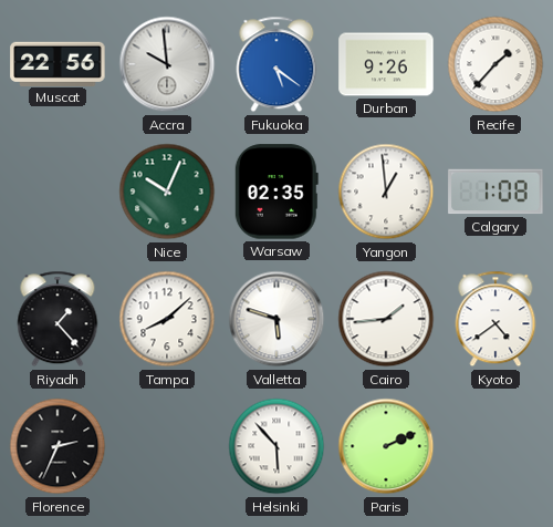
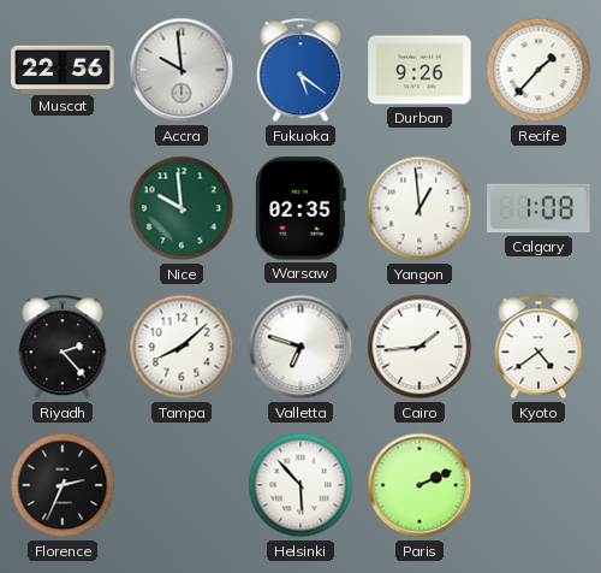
Nice: 10:04 -> 9:59
Riyadh: 1:23 -> 2:23
Valletta: 5:48 -> 6:48
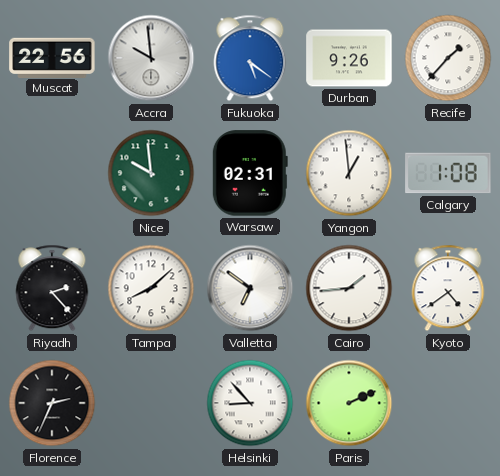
Warsaw: 02:35 -> 02:31
Valletta: 6:48 -> 6:51
Helsinki: 5:53 -> 8:53
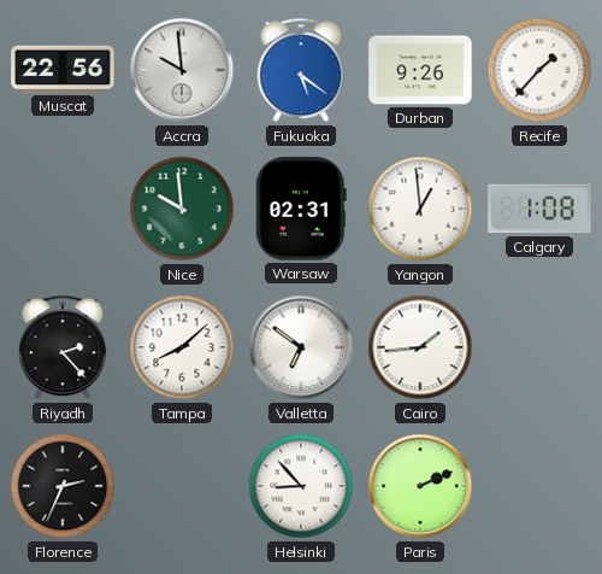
Kyoto: 4:39 -> none
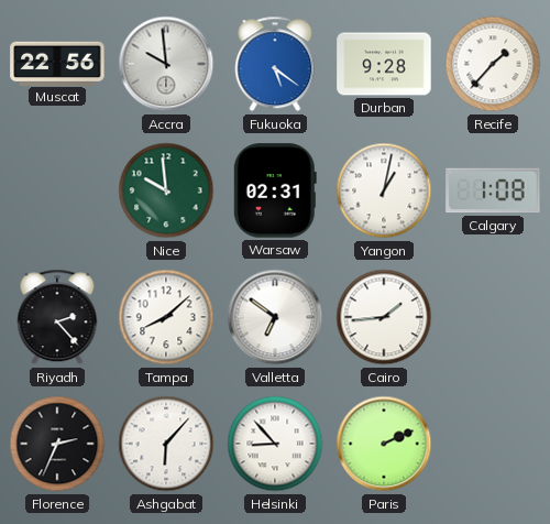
Durban: 9:26 -> 9:28
Yangon: 12:59 -> 1:02
Ashgabat: none -> 6:07
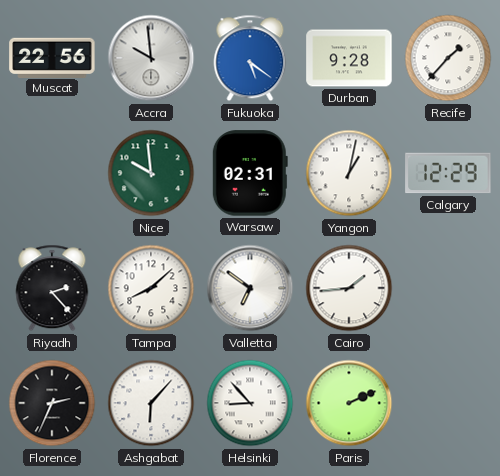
Calgary: 1:08 -> 12:29
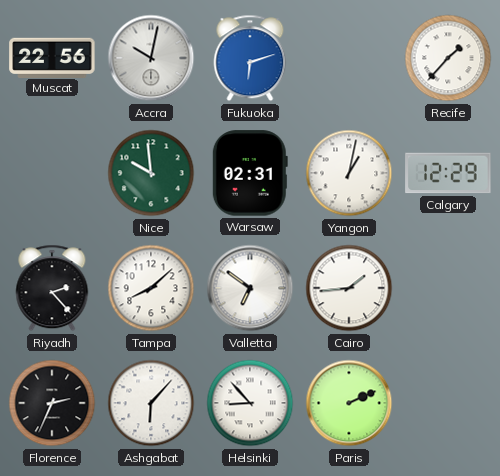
Accra: 9:59 -> 10:02
Fukuoka: 5:21 -> 6:12
Durban: 9:28 -> none
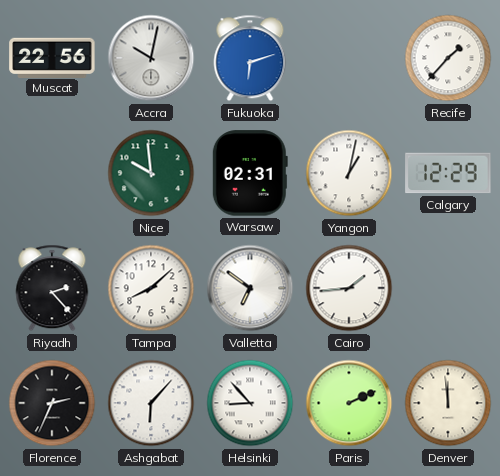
Denver: none -> 11:59
